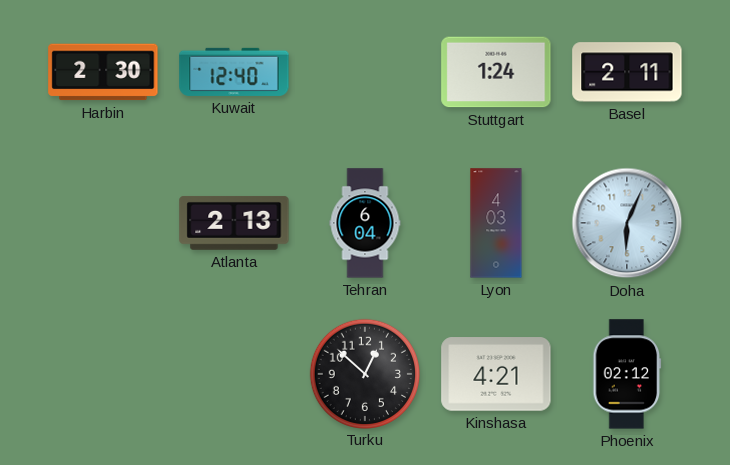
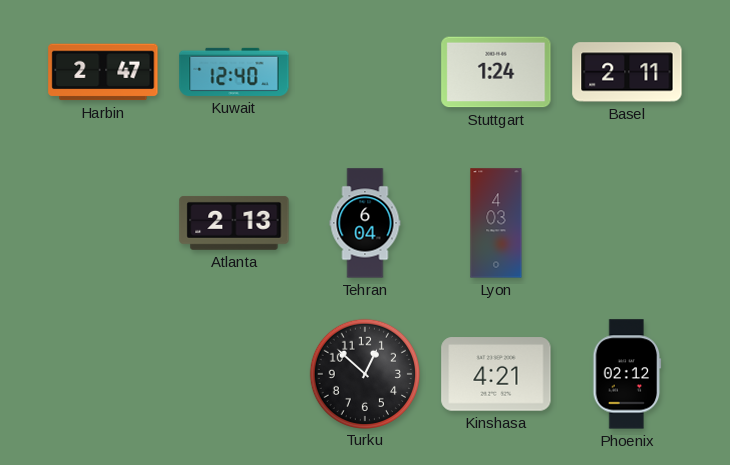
Harbin: 2:30 -> 2:47
Doha: 6:04 -> none
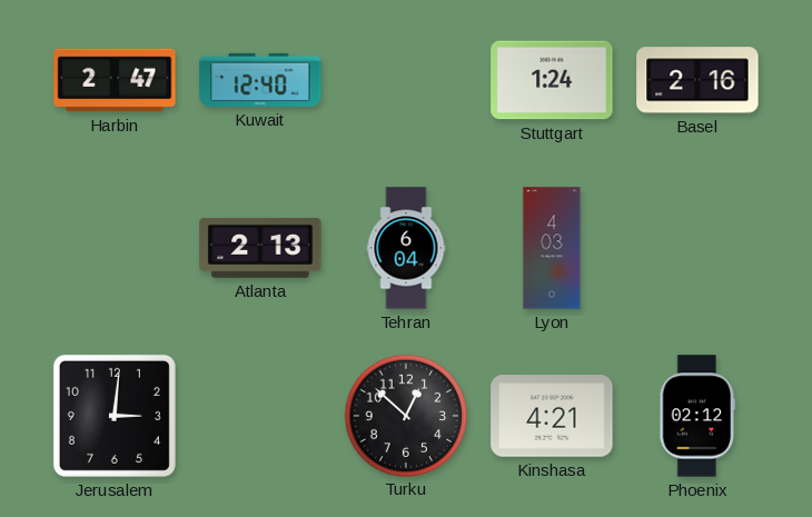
Basel: 2:11 -> 2:16
Jerusalem: none -> 3:01
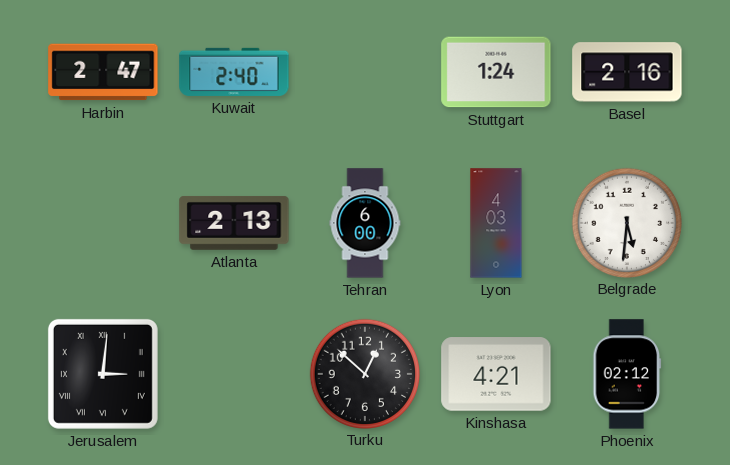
Kuwait: 12:40 -> 2:40
Tehran: 6:04 -> 6:00
Belgrade: none -> 5:31
Jerusalem numerals: Arabic -> Roman
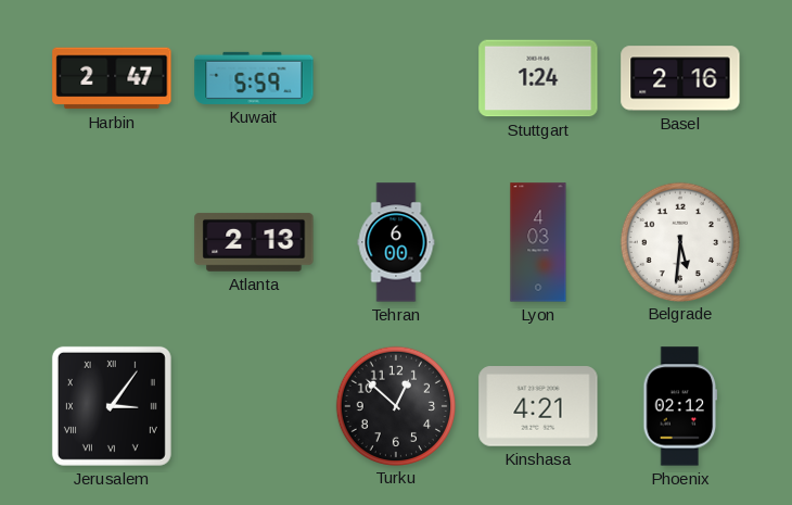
Kuwait: 2:40 -> 5:59
Jerusalem: 3:01 -> 3:06
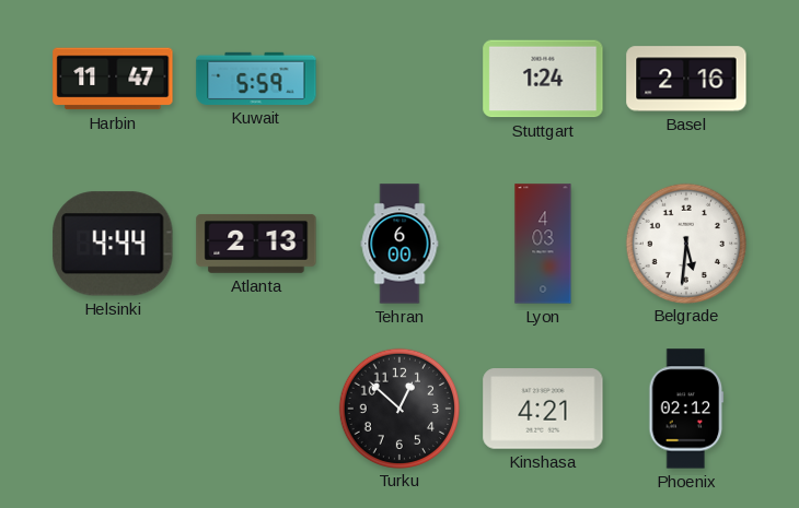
Harbin: 2:47 -> 11:47
Helsinki: none -> 4:44
Jerusalem: 3:06 -> none
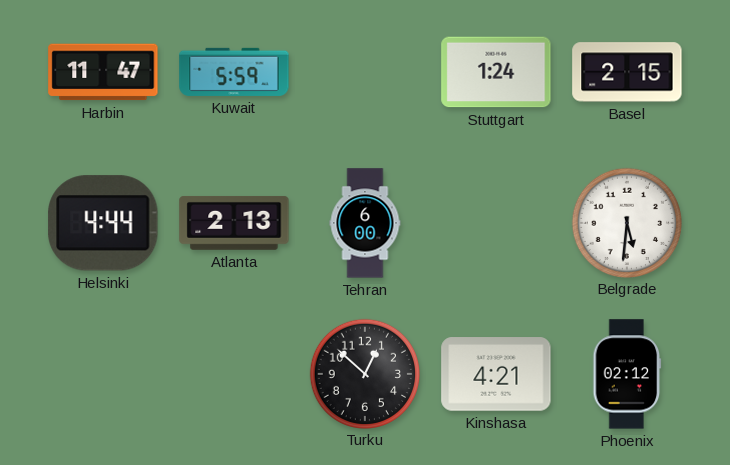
Basel: 2:16 -> 2:15
Lyon: 4:03 -> none
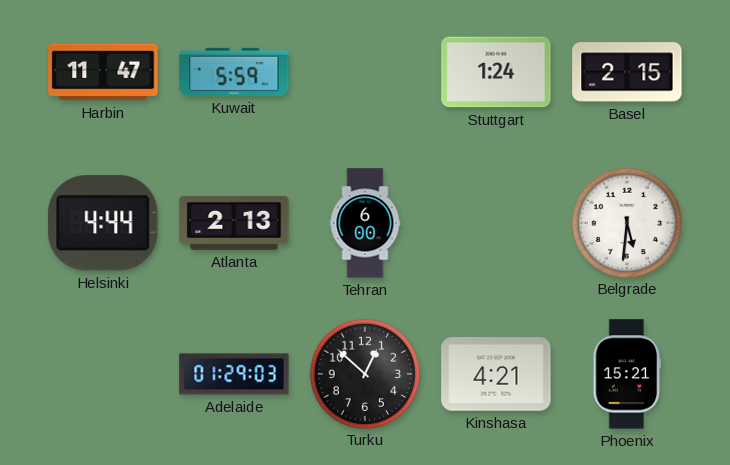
Adelaide: none -> 01:29
Phoenix: 02:12 -> 15:21
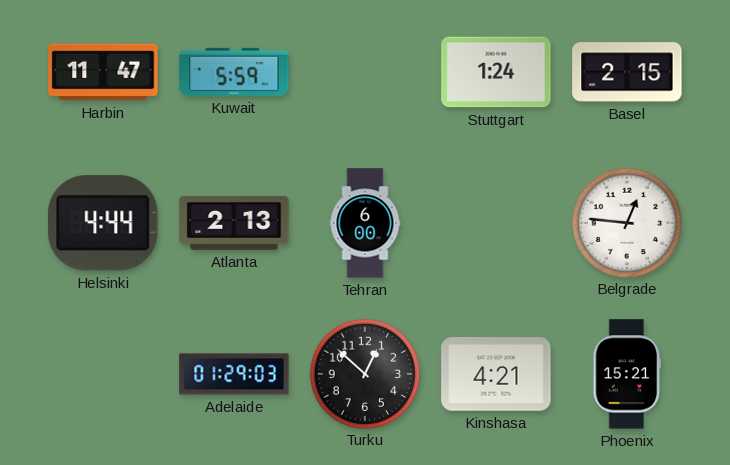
Belgrade: 5:31 -> 12:46
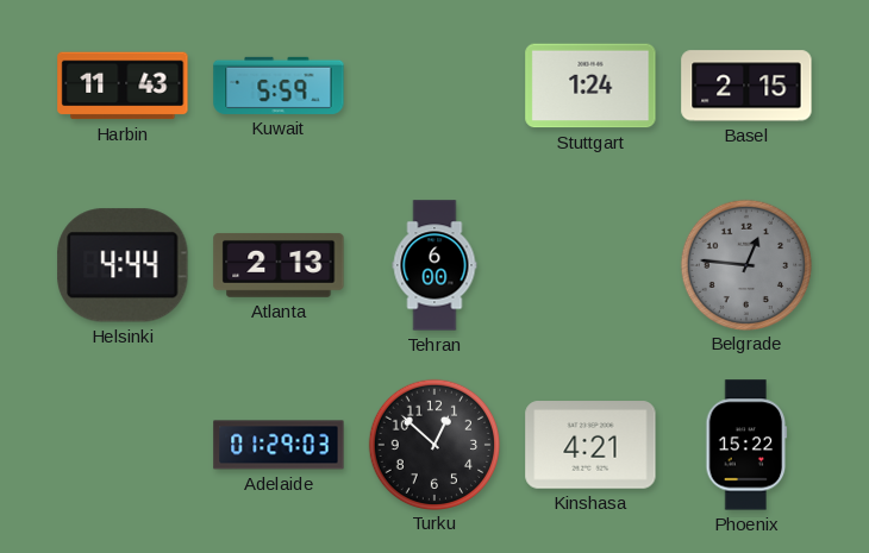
Harbin: 11:47 -> 11:43
Belgrade dial: white -> grey
Phoenix: 15:21 -> 15:22
